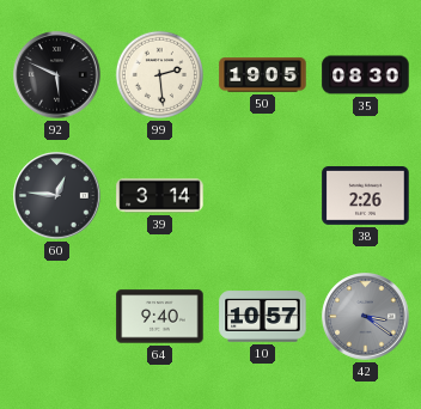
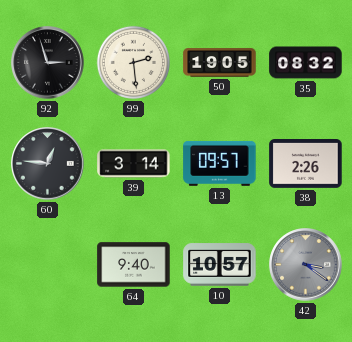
92: 5:49 -> 2:57
35: 08:30 -> 08:32
13: none -> 09:57
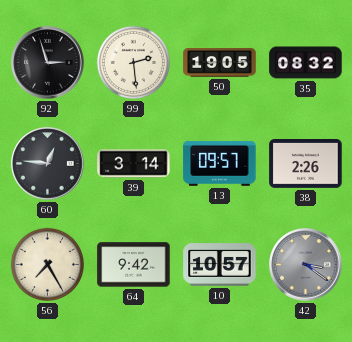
56: none -> 7:25
64: 9:40 -> 9:42
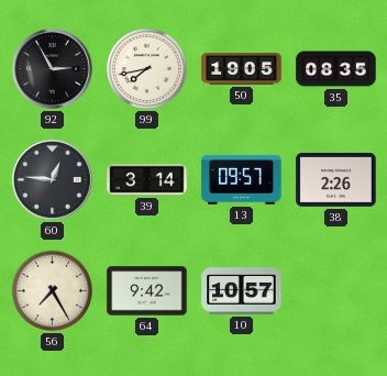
92: 2:57 -> 2:55
99: 2:29 -> 7:43
35: 08:32 -> 08:35
42: 3:21 -> none
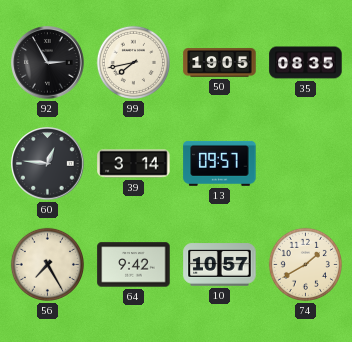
38: 2:26 -> none
74: none -> 1:40
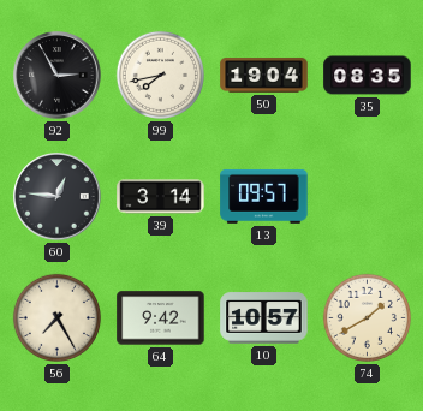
50: 19:05 -> 19:04
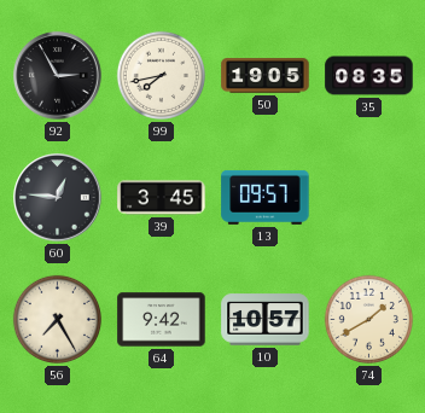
50: 19:04 -> 19:05
39: 3:14 -> 3:45
